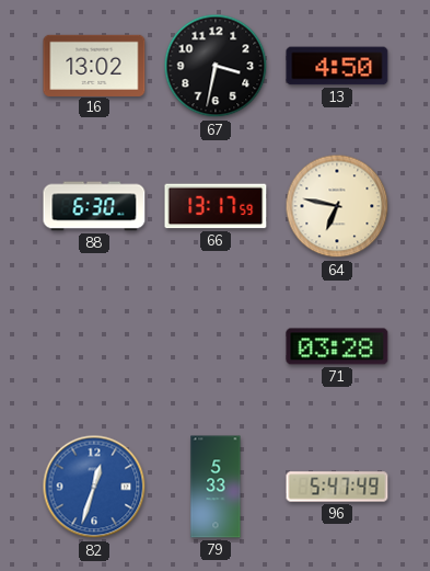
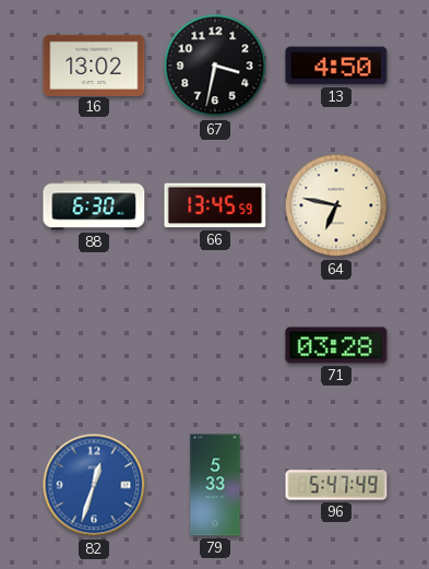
66: 13:17 -> 13:45
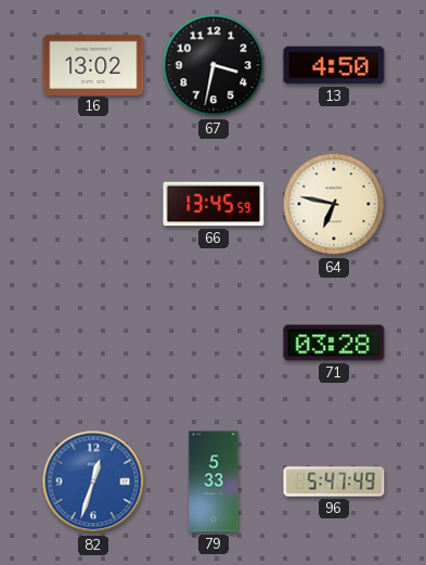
88: 6:30 -> none
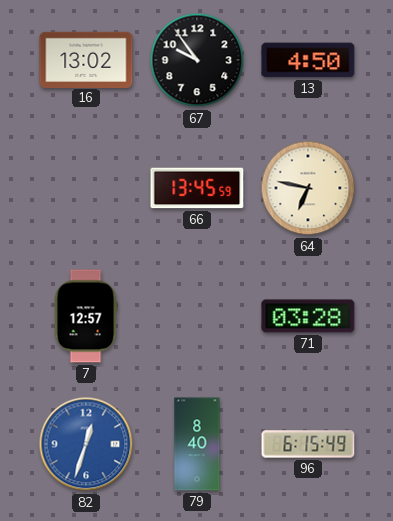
67: 3:32 -> 9:54
7: none -> 12:57
79: 5:33 -> 8:40
96: 5:47 -> 6:15
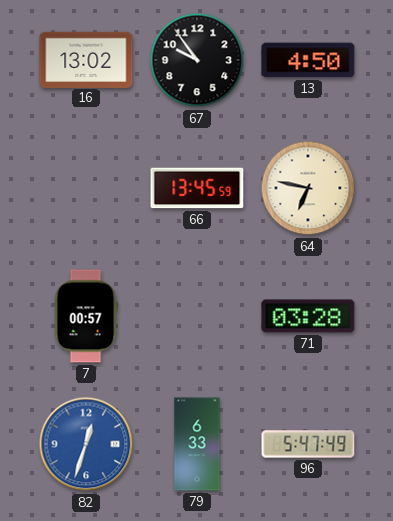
7: 12:57 -> 00:57
79: 8:40 -> 6:33
96: 6:15 -> 5:47
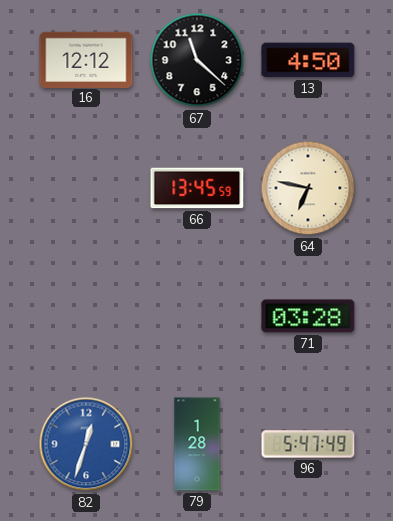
16: 13:02 -> 12:12
67: 9:54 -> 11:22
7: 00:57 -> none
79: 6:33 -> 1:28
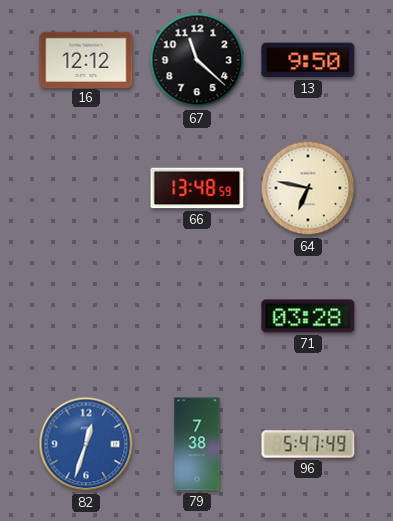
13: 4:50 -> 9:50
66: 13:45 -> 13:48
79: 1:28 -> 7:38
